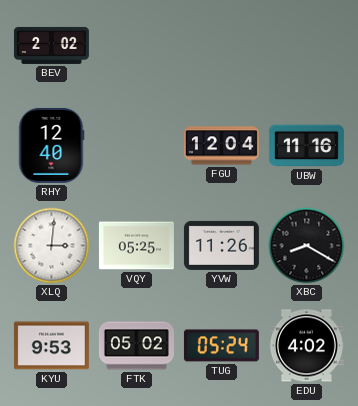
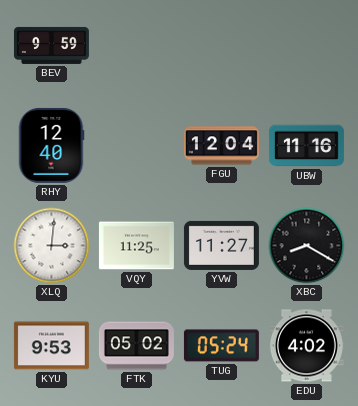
BEV: 2:02 -> 9:59
VQY: 05:25 -> 11:25
YVW: 11:26 -> 11:27
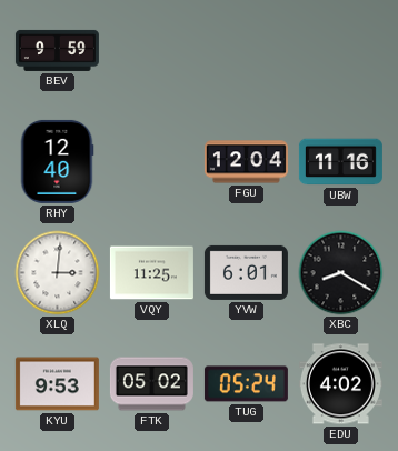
YVW: 11:27 -> 6:01
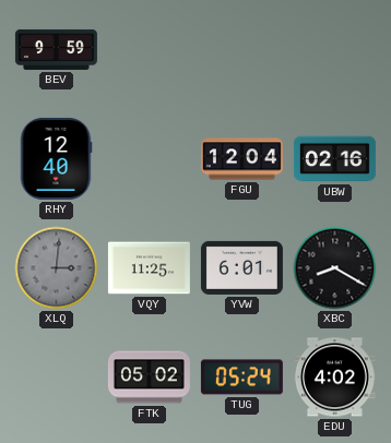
UBW: 11:16 -> 02:16
XLQ dial: white -> grey
KYU: 9:53 -> none
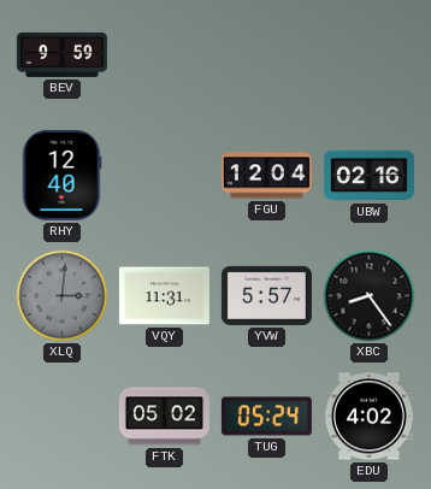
VQY: 11:25 -> 11:31
YVW: 6:01 -> 5:57
XBC: 8:20 -> 8:24
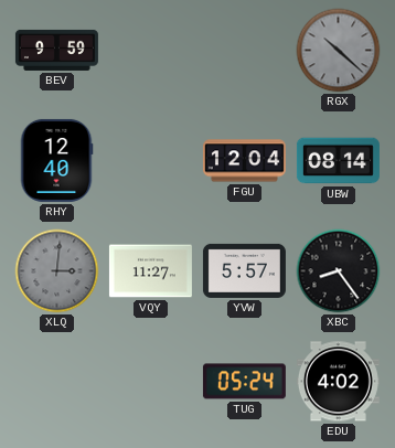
RGX: none -> 10:22
UBW: 02:16 -> 08:14
VQY: 11:31 -> 11:27
FTK: 05:02 -> none
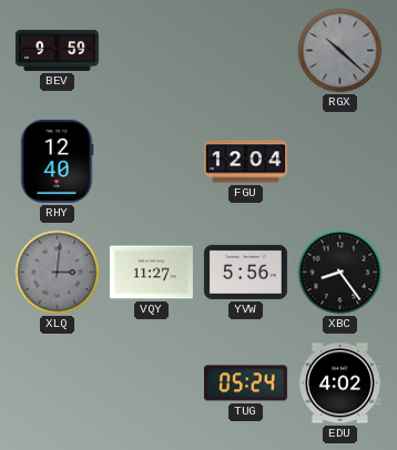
UBW: 08:14 -> none
YVW: 5:57 -> 5:56
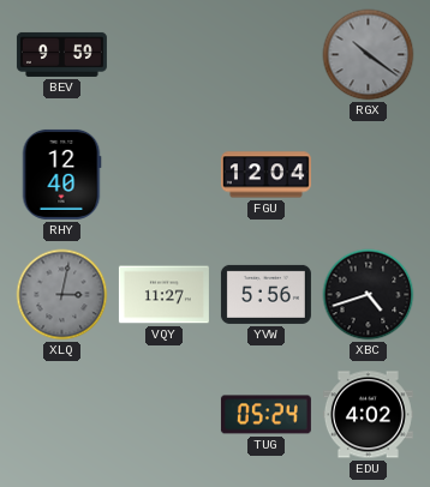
RGX: 10:22 -> 10:21
XLQ: 3:01 -> 3:02
XBC: 8:24 -> 4:42
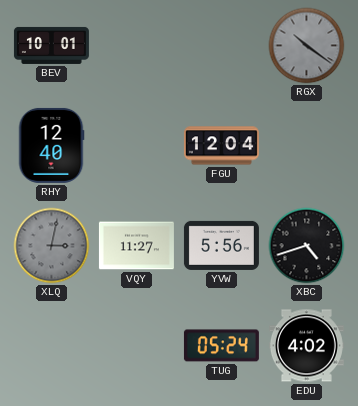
BEV: 9:59 -> 10:01
